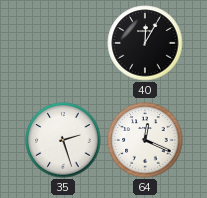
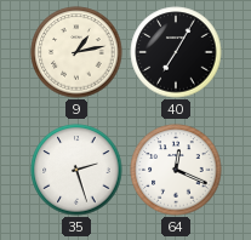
9: none -> 1:13
40: 12:05 -> 7:05
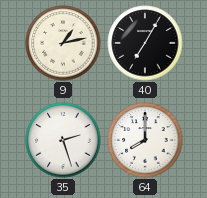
64: 12:19 -> 8:00
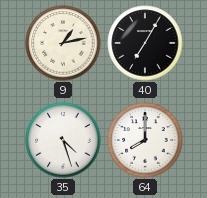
35: 2:27 -> 4:27
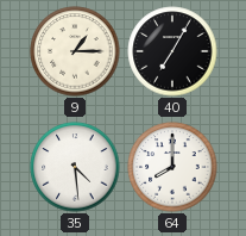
9: 1:13 -> 1:15
35: 4:27 -> 4:29
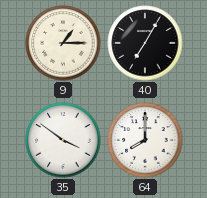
35: 4:29 -> 3:51
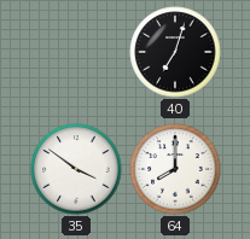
9: 1:15 -> none
40: 7:05 -> 7:03
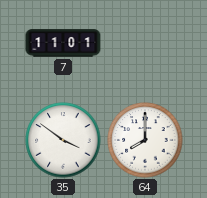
7: none -> 11:01
40: 7:03 -> none
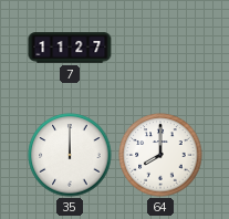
7: 11:01 -> 11:27
35: 3:51 -> 12:00
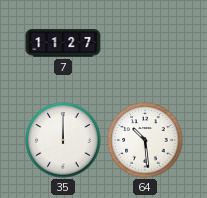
64: 8:00 -> 10:29
